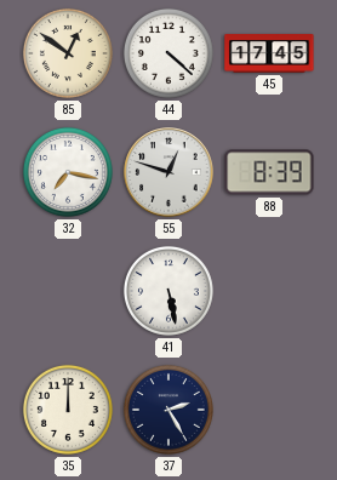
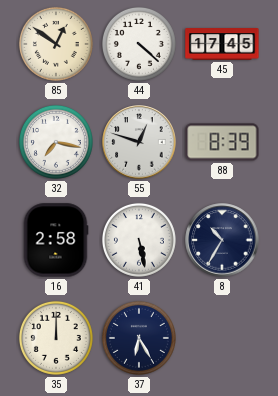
16: none -> 2:58
8: none -> 10:35
37: 2:25 -> 6:25
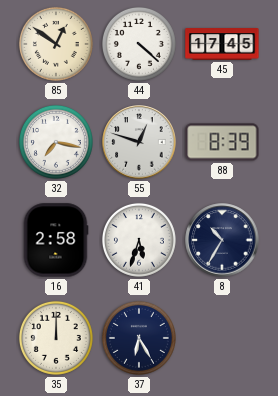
41: 5:28 -> 5:33
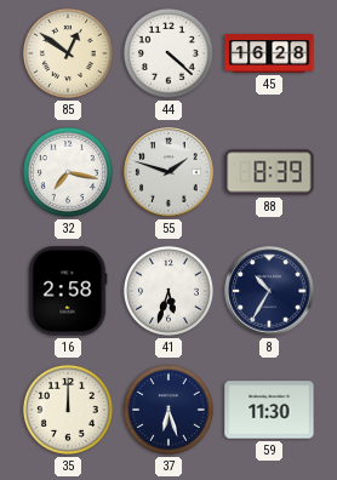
45: 17:45 -> 16:28
55: 12:48 -> 1:48
37: 6:25 -> 6:27
59: none -> 11:30
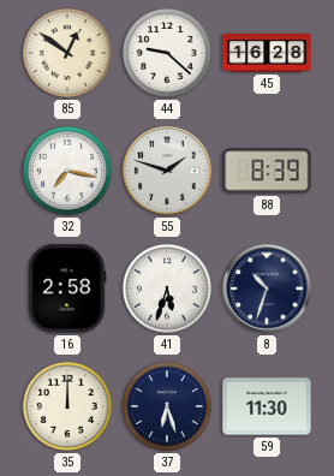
44: 4:22 -> 9:22
8: 10:35 -> 10:33
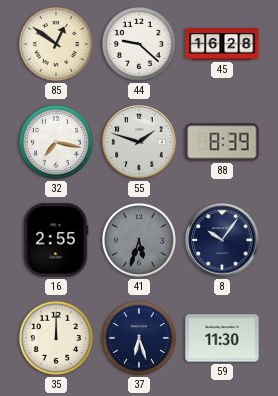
16: 2:58 -> 2:55
41 dial: white -> grey
8: 10:33 -> 10:06
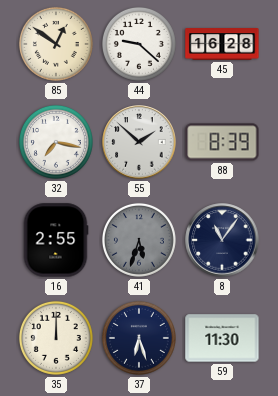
55: 1:48 -> 1:52
8: 10:06 -> 11:06
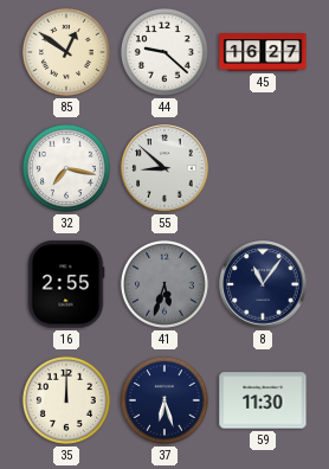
45: 16:28 -> 16:27
55: 1:52 -> 8:52
88: 8:39 -> none
